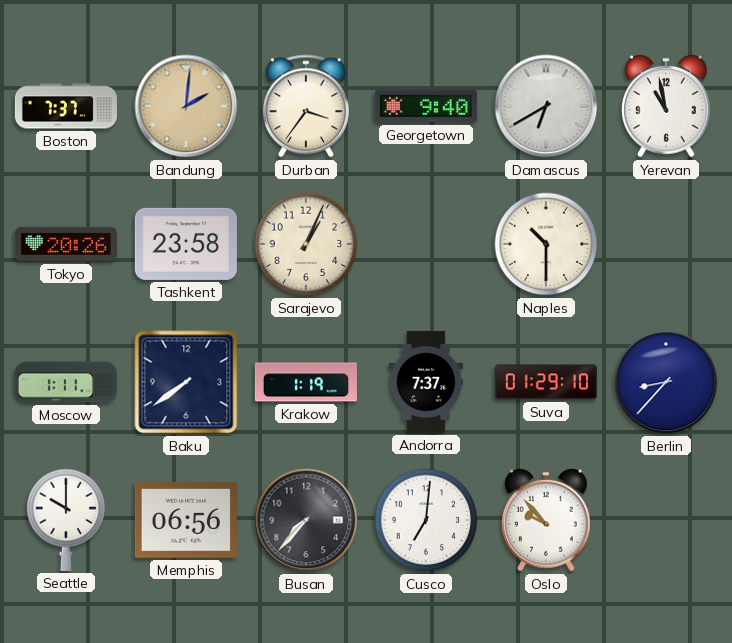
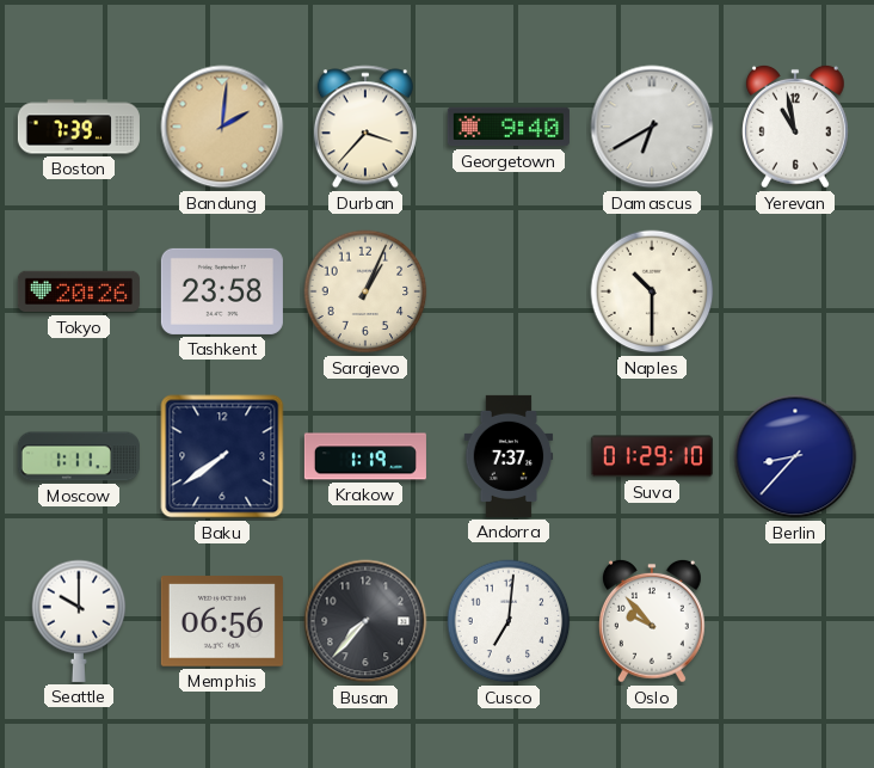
Boston: 7:37 -> 7:39
Durban: 3:36 -> 3:37
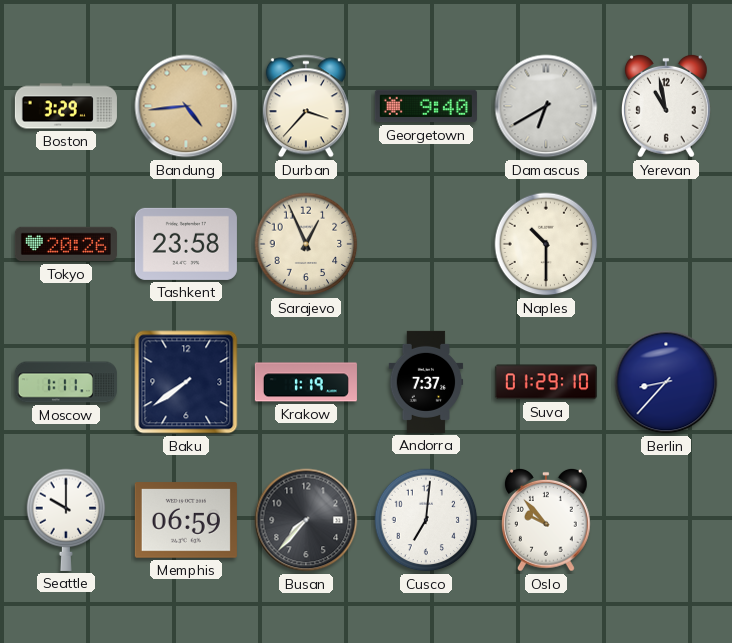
Boston: 7:39 -> 3:29
Bandung: 2:01 -> 4:44
Sarajevo: 1:04 -> 12:56
Memphis: 06:56 -> 06:59
